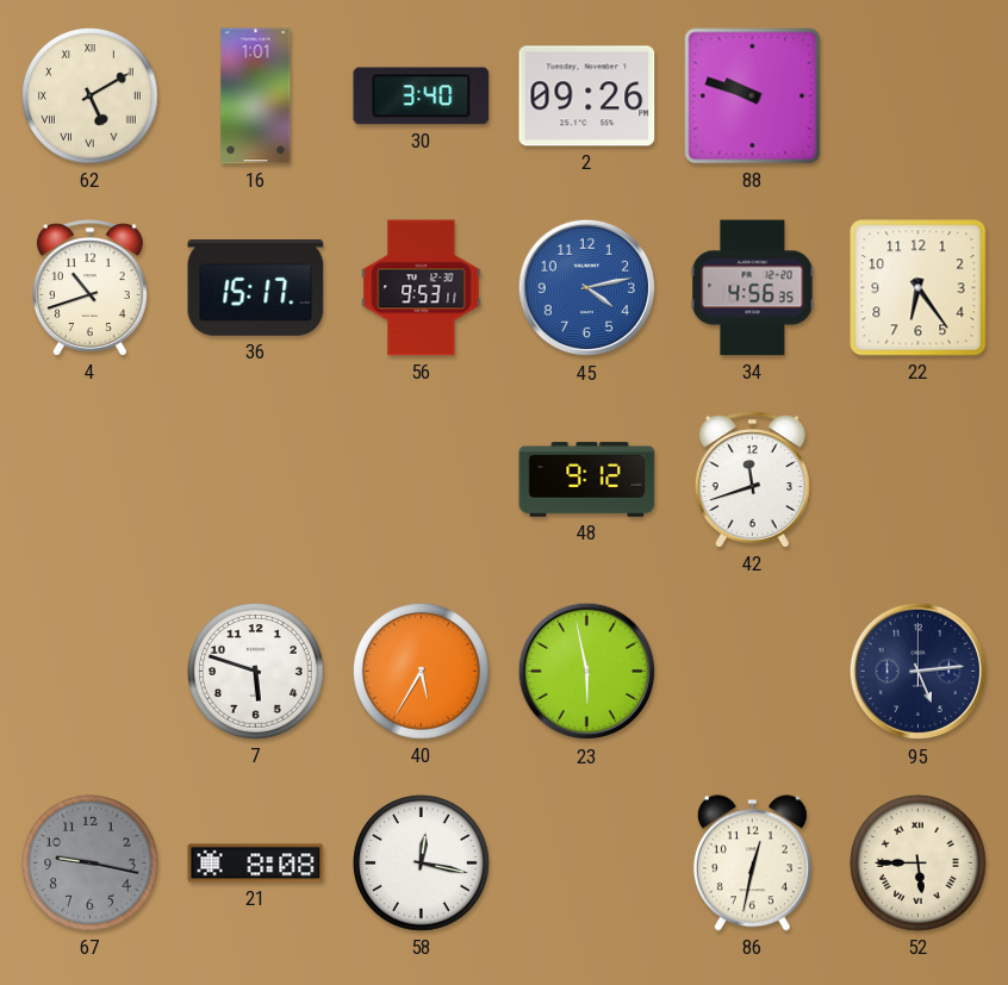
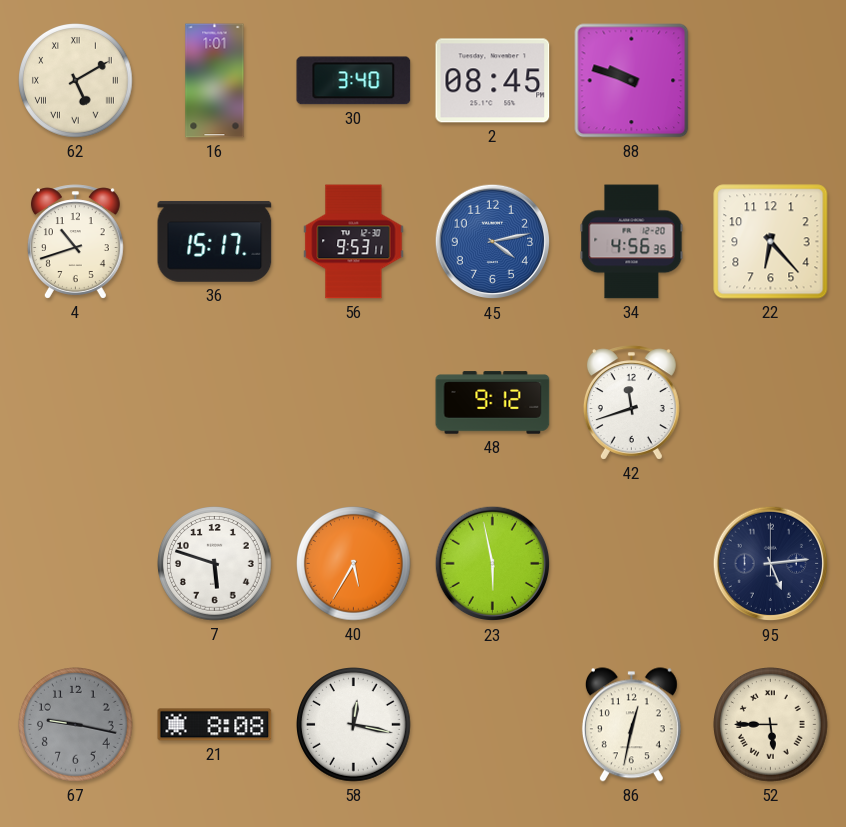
2: 09:26 -> 08:45
22: 6:24 -> 6:23
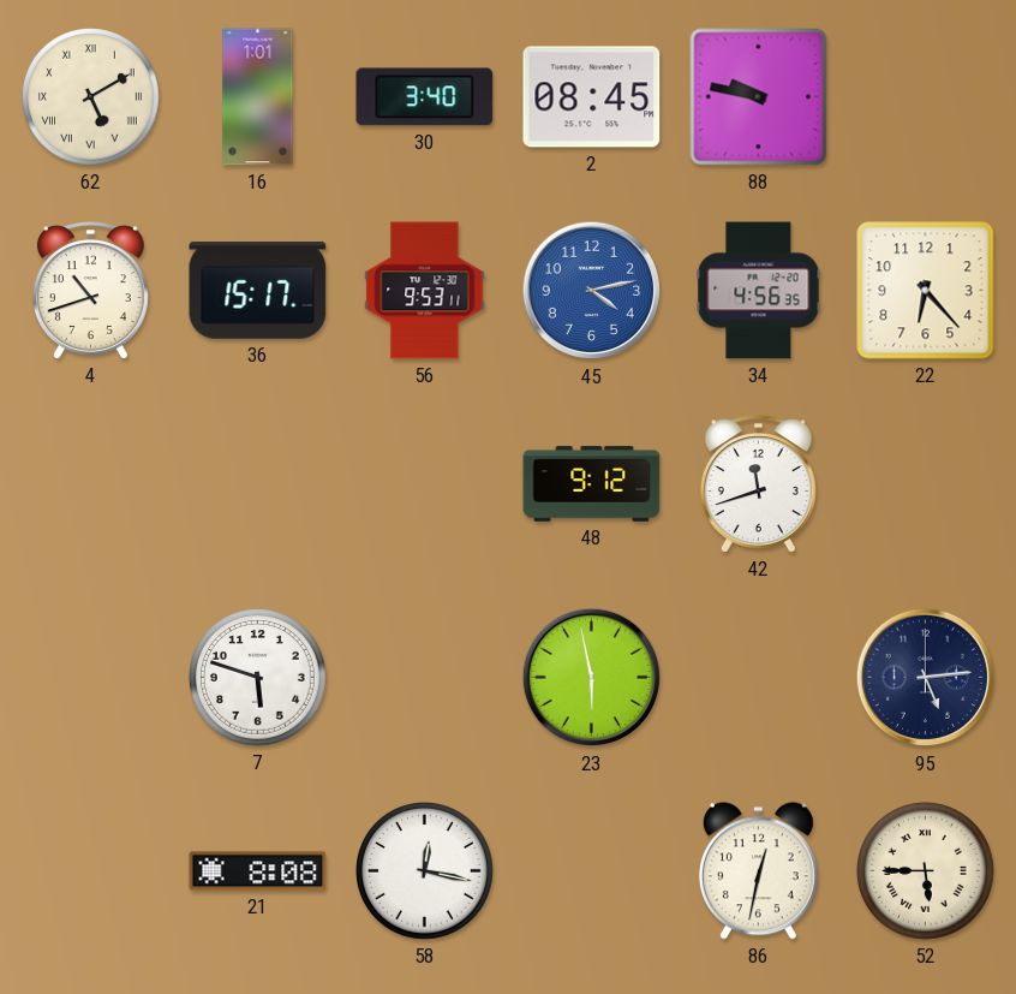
88: 9:48 -> 9:47
40: 5:35 -> none
67: 9:17 -> none
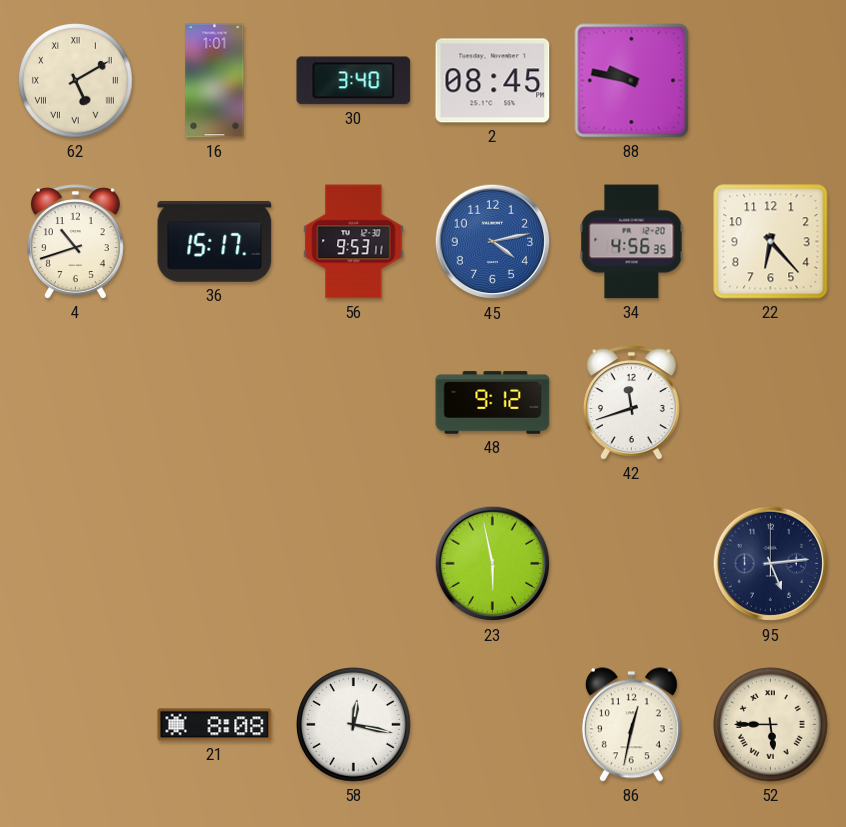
7: 5:48 -> none
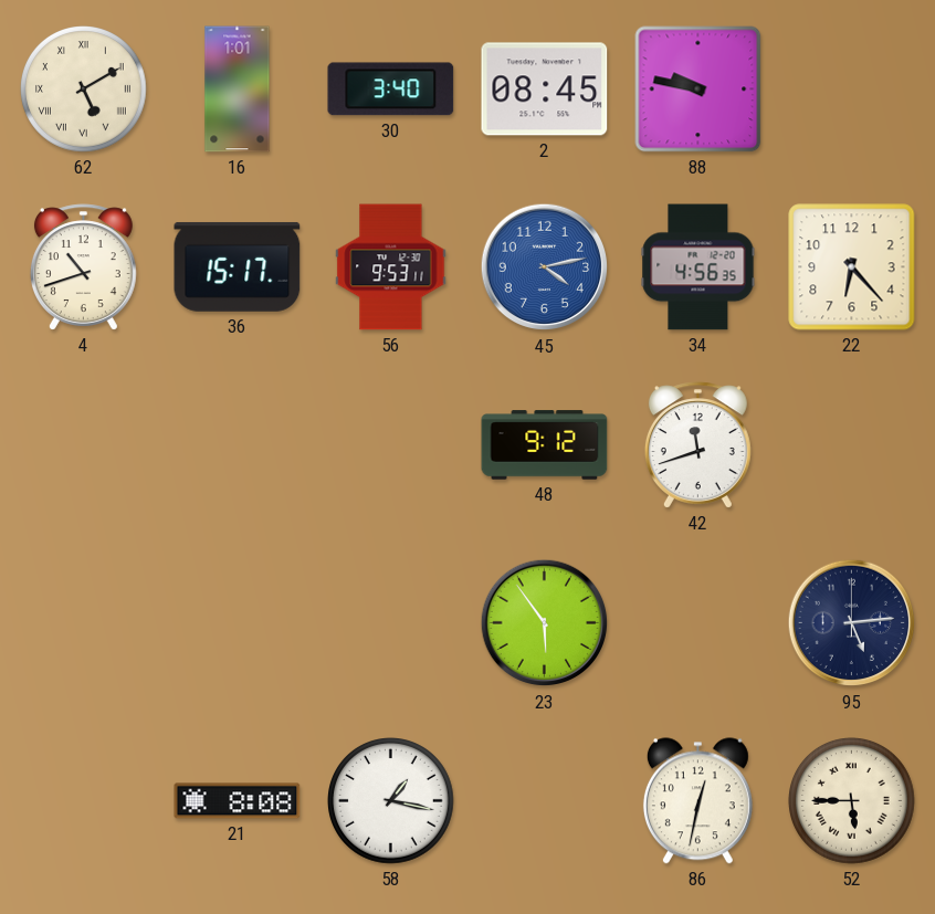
23: 5:58 -> 5:54
58: 12:17 -> 1:17
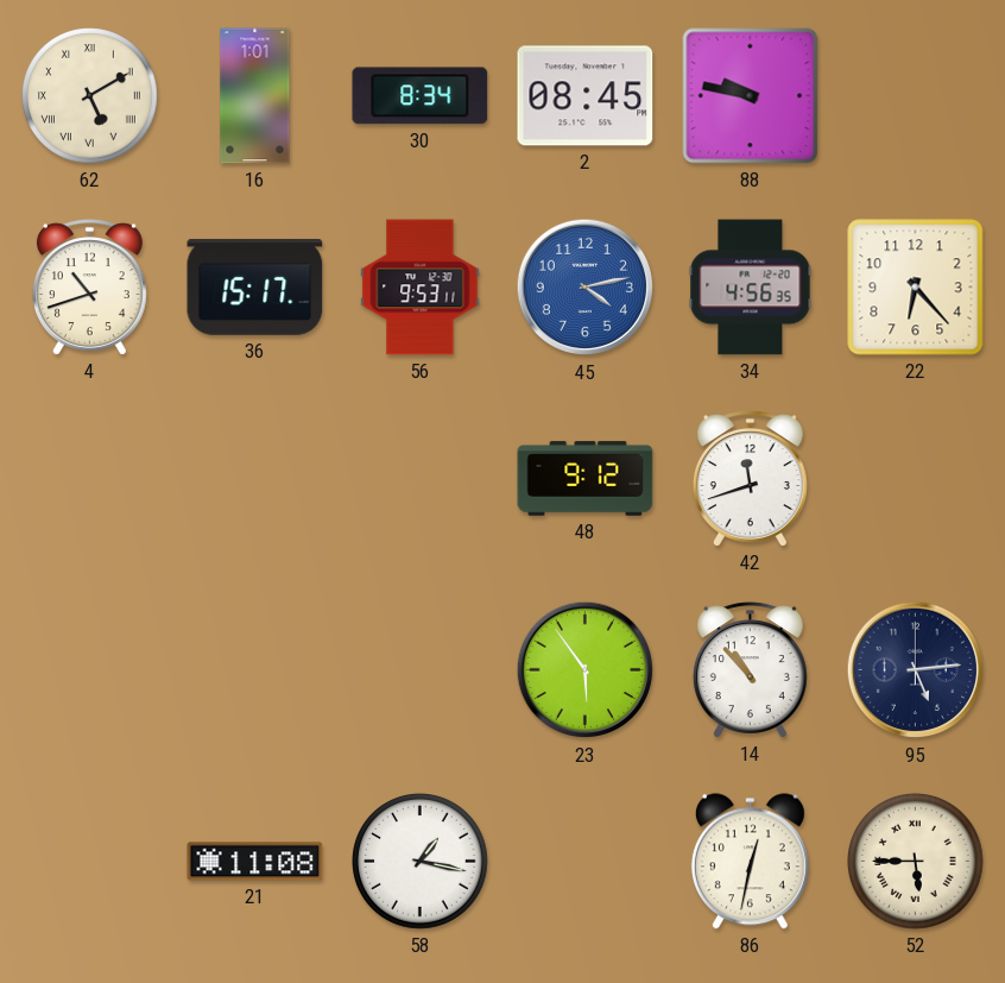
30: 3:40 -> 8:34
14: none -> 10:53
21: 8:08 -> 11:08
